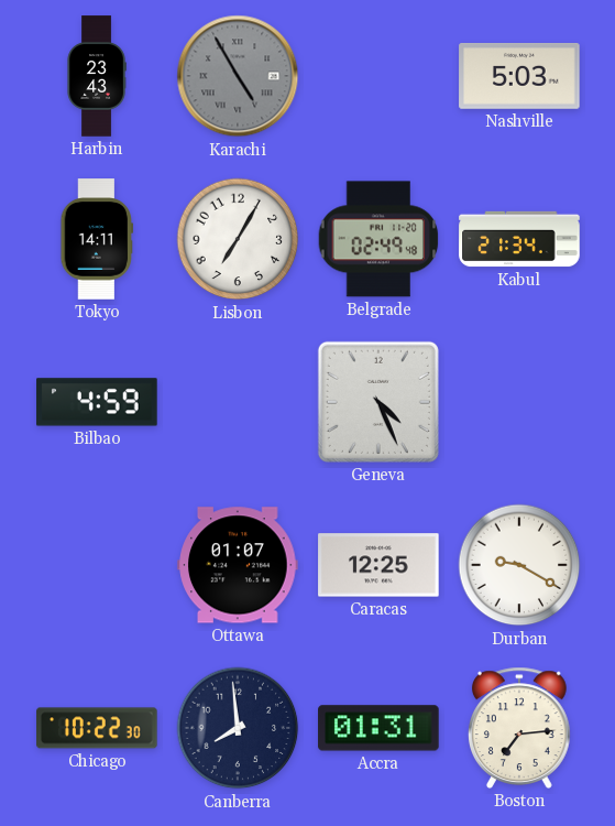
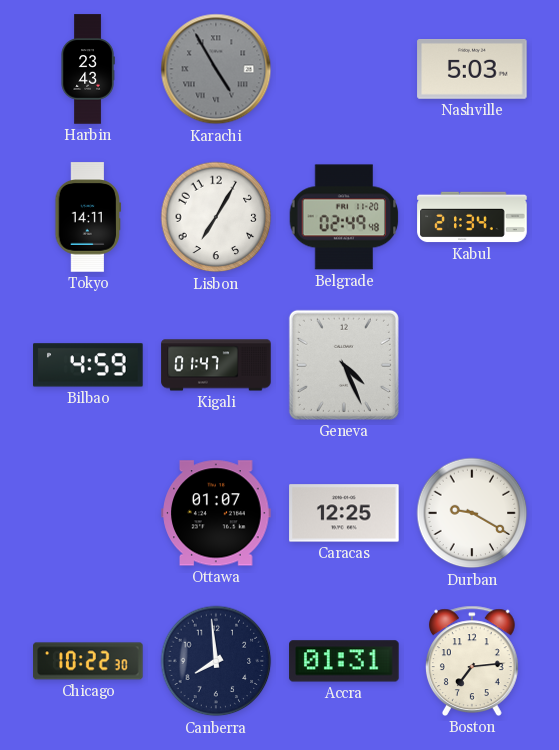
Kigali: none -> 01:47
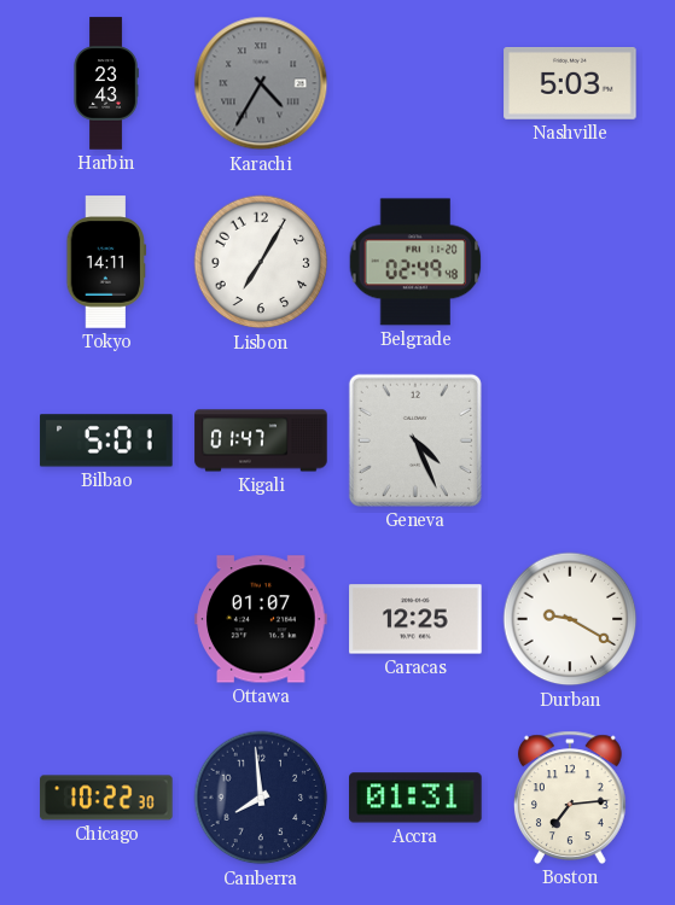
Karachi: 4:55 -> 4:35
Kabul: 21:34 -> none
Bilbao: 4:59 -> 5:01
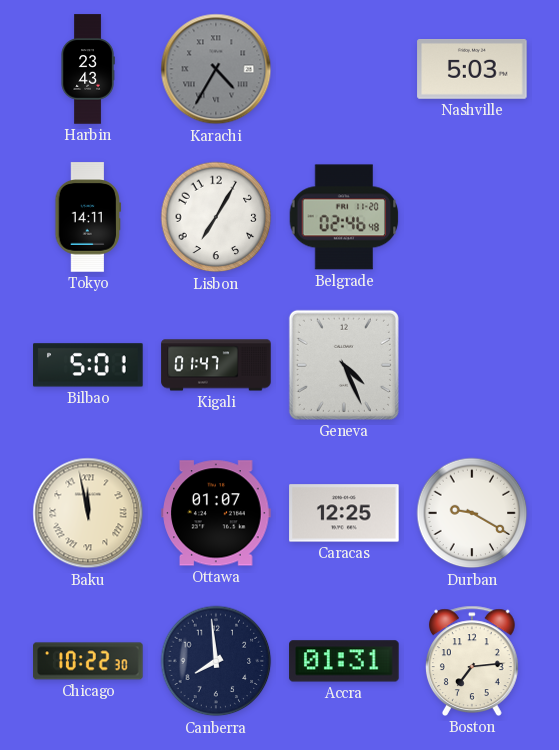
Belgrade: 02:49 -> 02:46
Baku: none -> 11:58
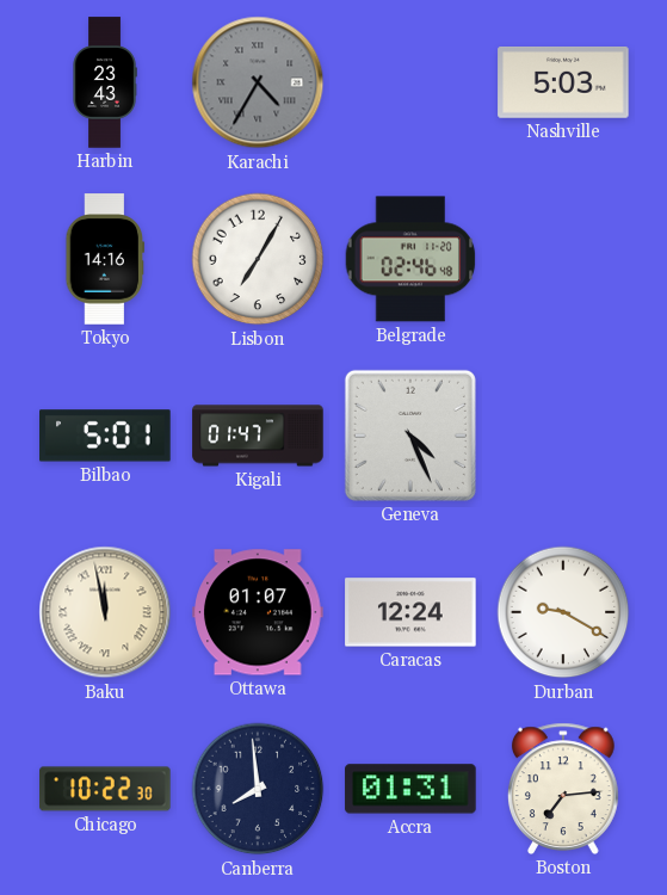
Tokyo: 14:11 -> 14:16
Caracas: 12:25 -> 12:24
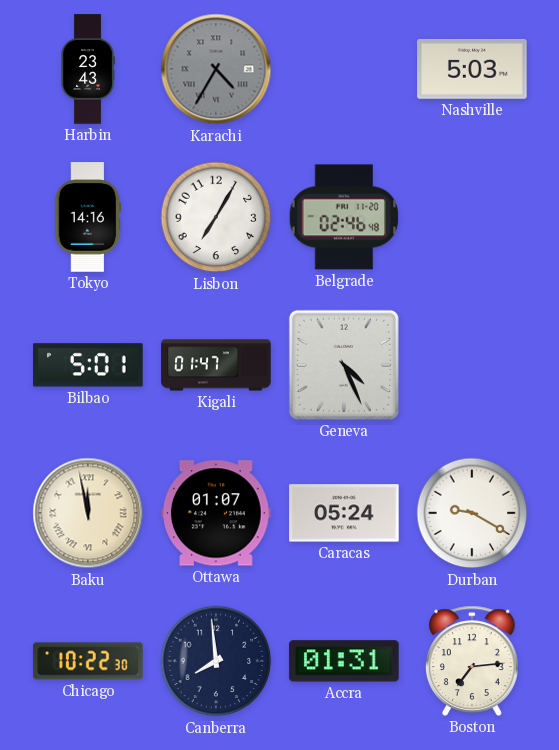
Caracas: 12:24 -> 05:24
